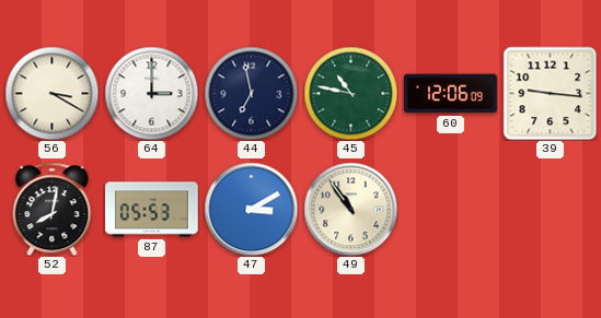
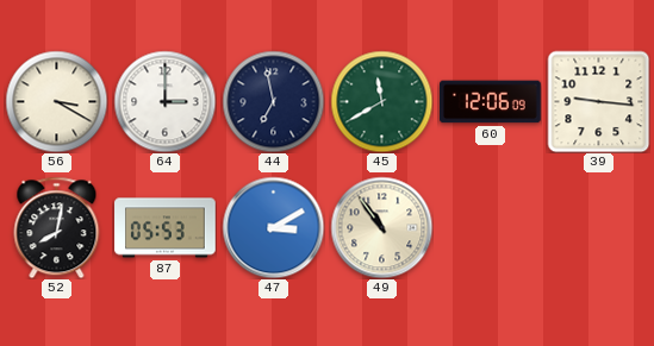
45: 10:47 -> 11:40
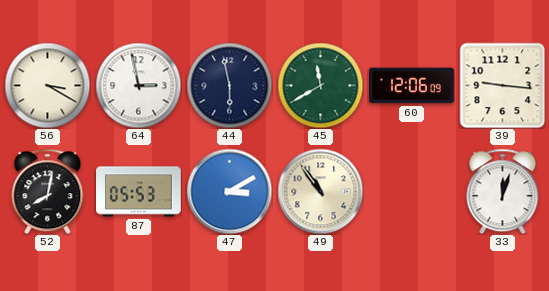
64: 3:00 -> 2:58
44: 6:58 -> 5:58
33: none -> 12:03
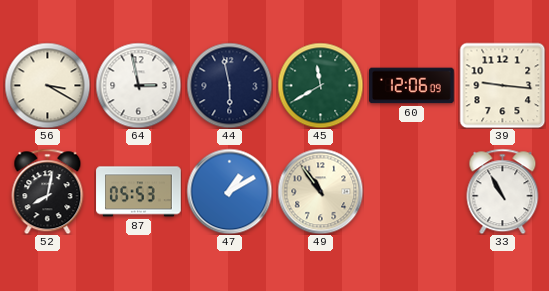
47: 3:10 -> 1:10
33: 12:03 -> 10:55
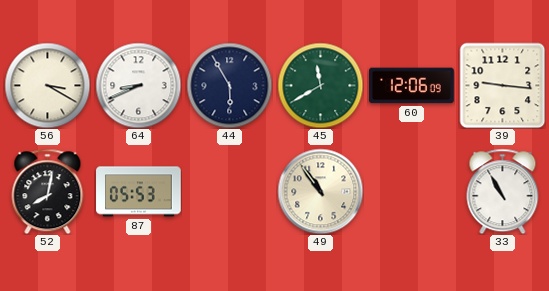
64: 2:58 -> 8:41
44: 5:58 -> 5:55
47: 1:10 -> none
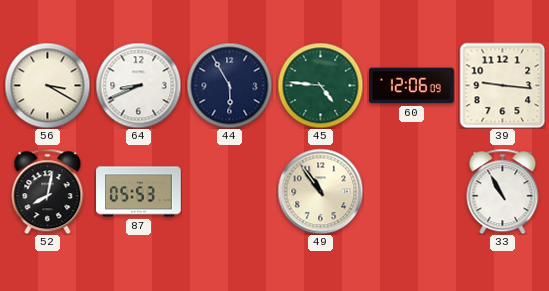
45: 11:40 -> 4:46
